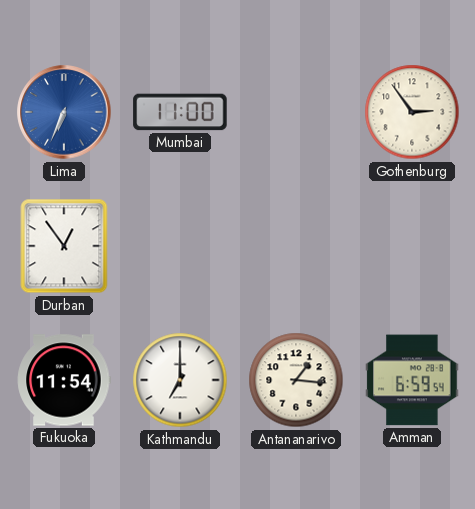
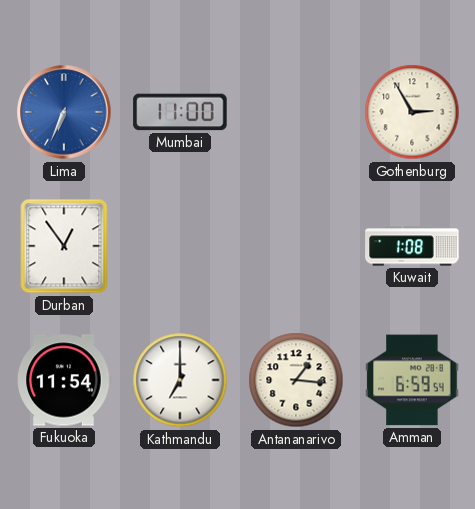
Gothenburg: 2:54 -> 2:55
Kuwait: none -> 1:08
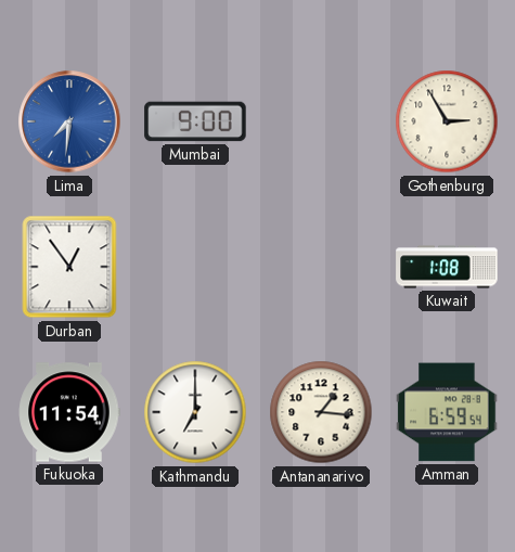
Lima: 6:34 -> 7:31
Mumbai: 11:00 -> 9:00
